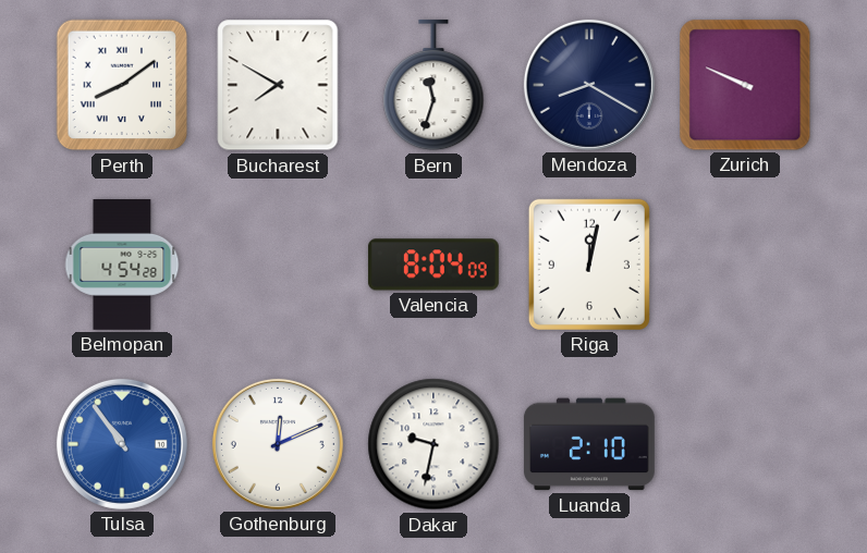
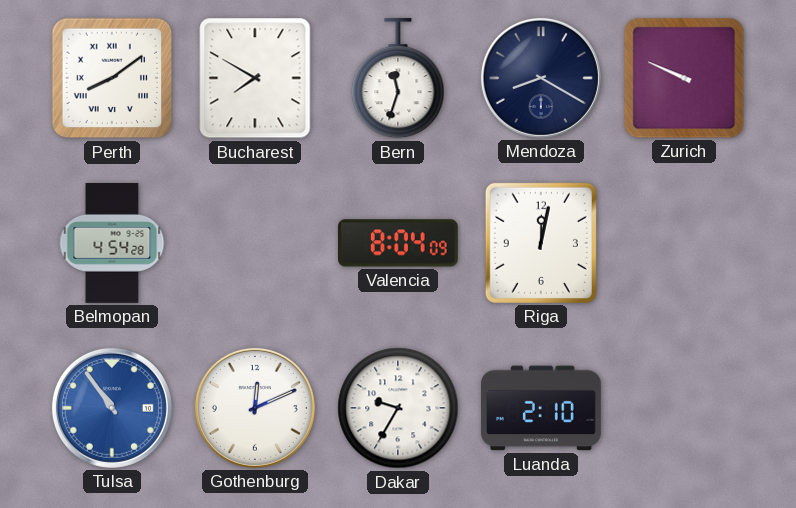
Dakar: 9:32 -> 9:35
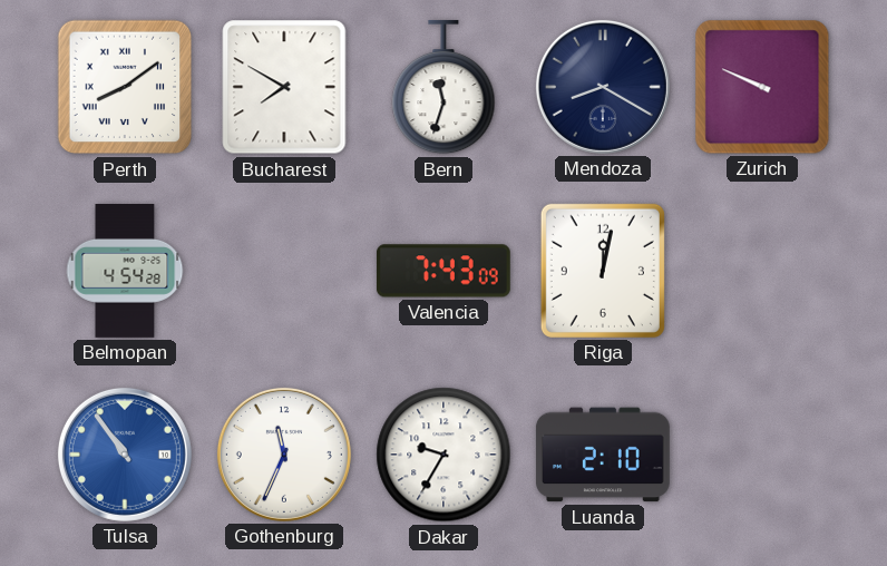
Valencia: 8:04 -> 7:43
Gothenburg: 12:11 -> 11:34
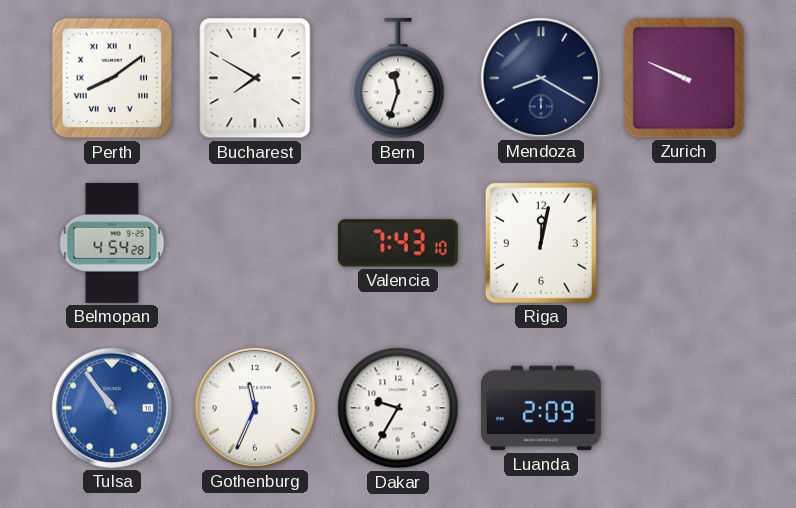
Valencia: 7:43:09 -> 7:43:10
Luanda: 2:10 -> 2:09
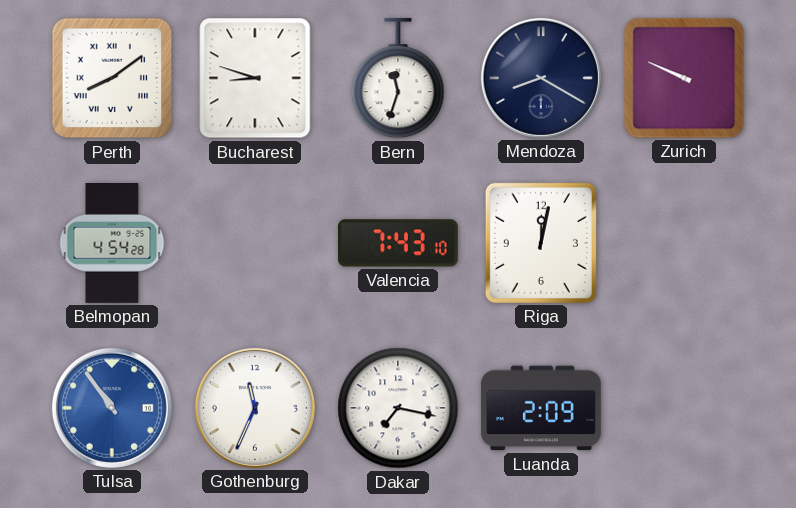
Bucharest: 7:50 -> 8:48
Dakar: 9:35 -> 7:17
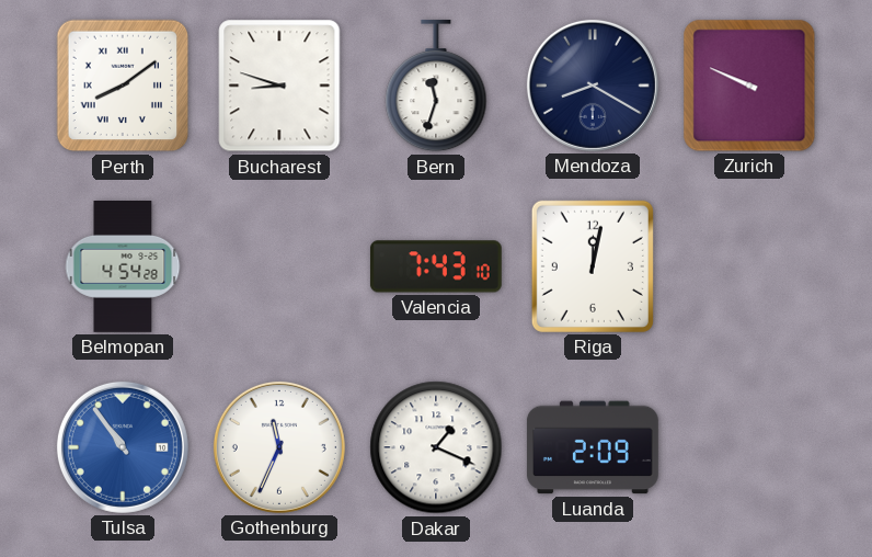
Dakar: 7:17 -> 1:19
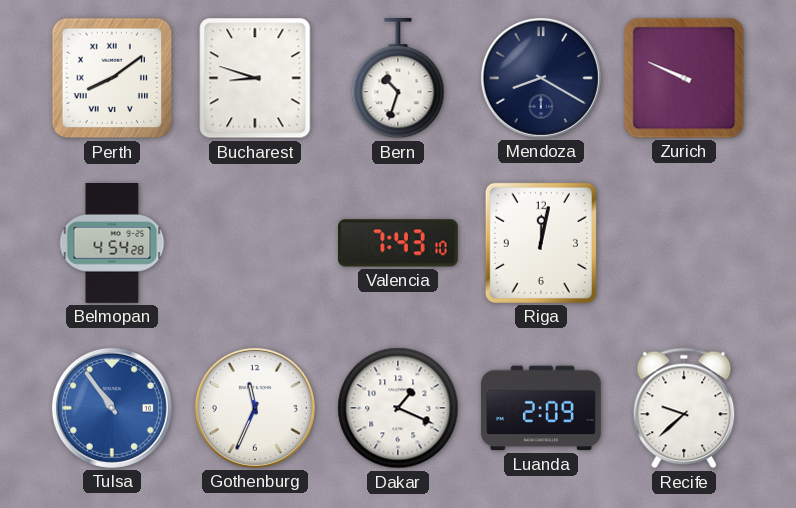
Bern: 11:33 -> 10:33
Recife: none -> 9:38
